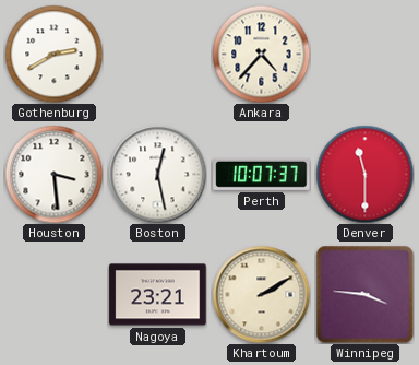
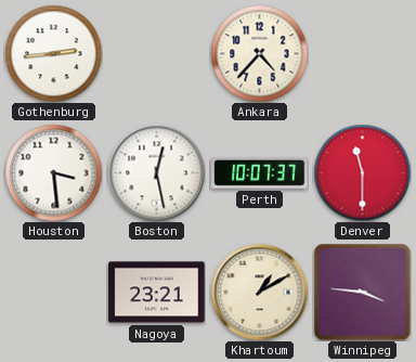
Gothenburg: 2:40 -> 2:44
Khartoum: 2:10 -> 1:10
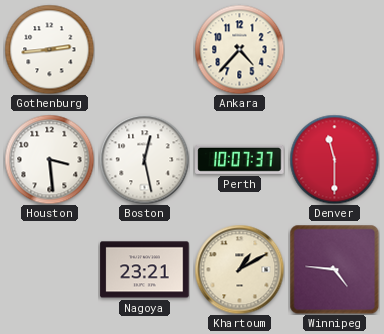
Winnipeg: 3:46 -> 4:46
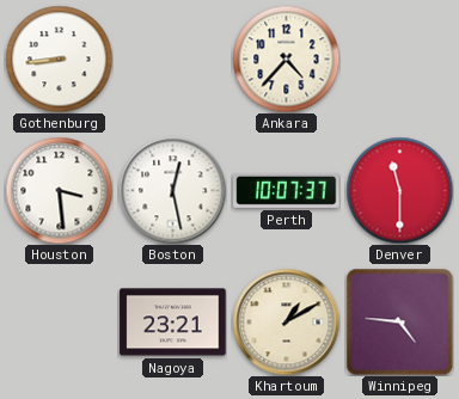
Gothenburg: 2:44 -> 8:44
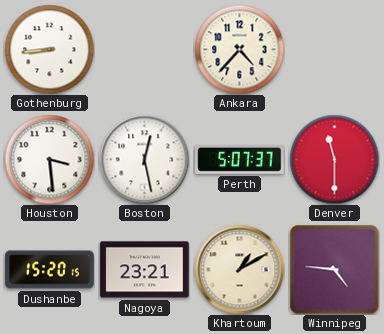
Perth: 10:07 -> 5:07
Dushanbe: none -> 15:20
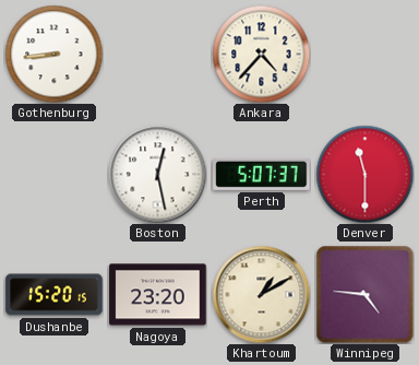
Houston: 3:29 -> none
Nagoya: 23:21 -> 23:20
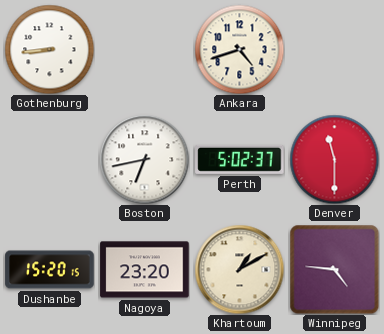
Ankara: 4:37 -> 4:42
Boston: 12:28 -> 6:43
Perth: 5:07 -> 5:02
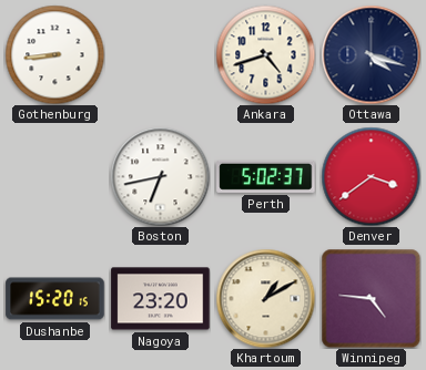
Ottawa: none -> 4:18
Denver: 11:30 -> 3:39
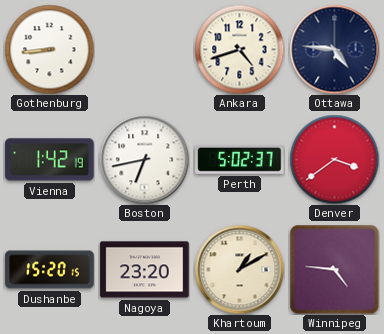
Ottawa: 4:18 -> 4:46
Vienna: none -> 1:42
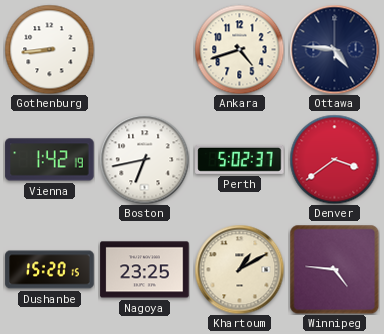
Nagoya: 23:20 -> 23:25
